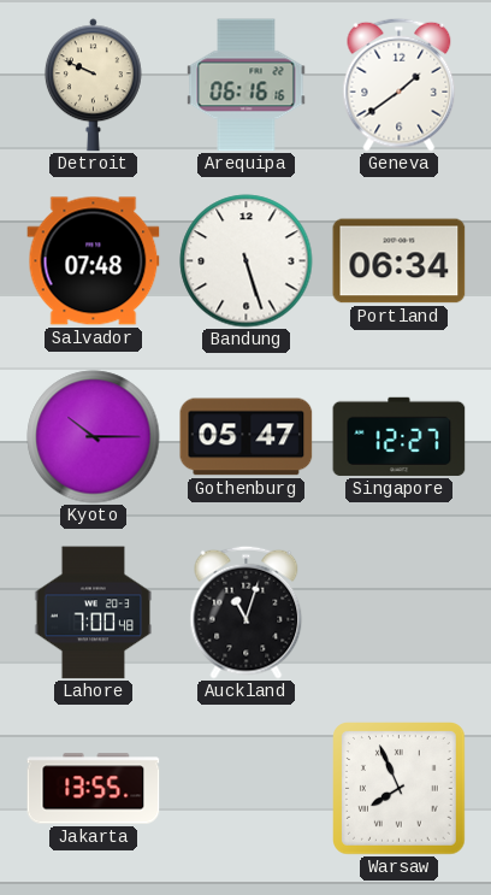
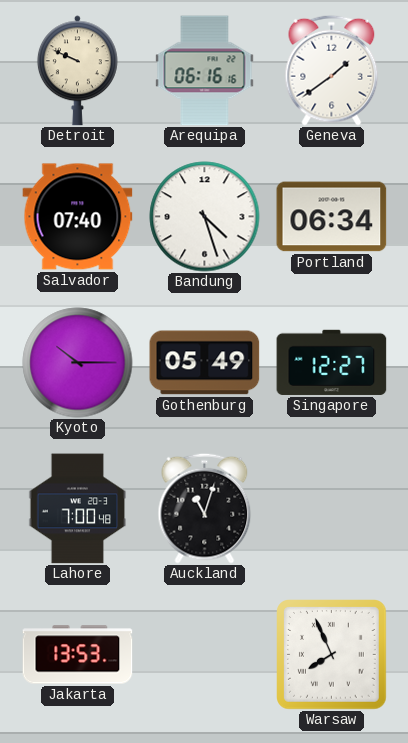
Salvador: 07:48 -> 07:40
Bandung: 5:27 -> 4:27
Gothenburg: 05:47 -> 05:49
Jakarta: 13:55 -> 13:53
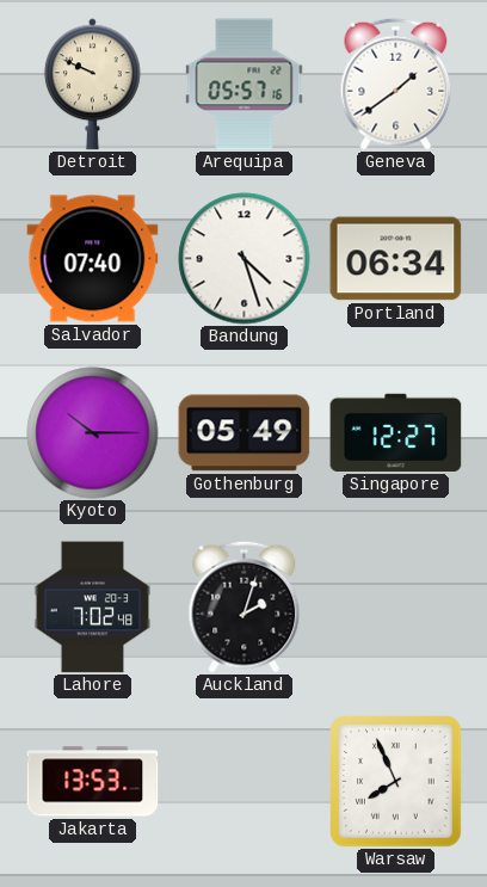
Arequipa: 06:16 -> 05:57
Lahore: 7:00 -> 7:02
Auckland: 11:03 -> 2:03
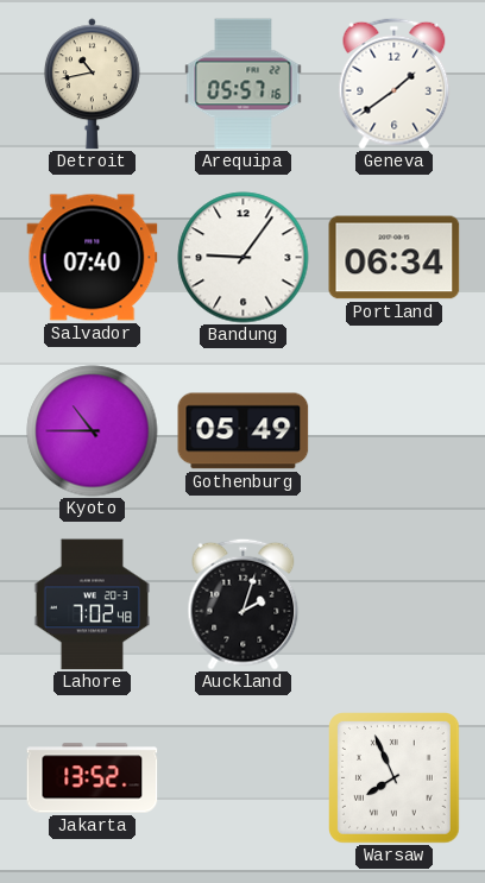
Detroit: 9:49 -> 10:43
Bandung: 4:27 -> 9:06
Kyoto: 10:15 -> 10:45
Singapore: 12:27 -> none
Jakarta: 13:53 -> 13:52
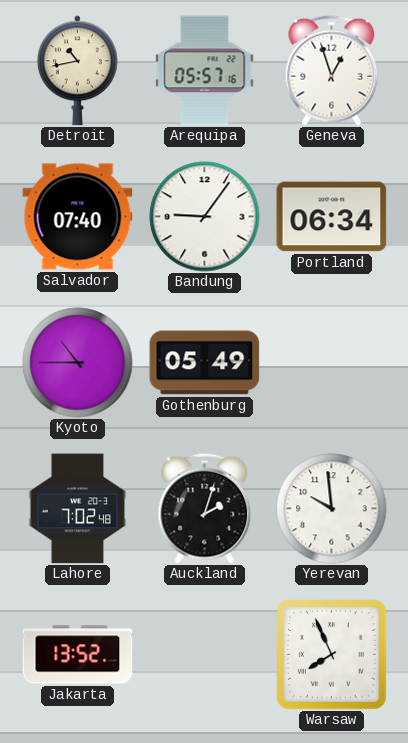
Geneva: 1:39 -> 12:57
Yerevan: none -> 9:59
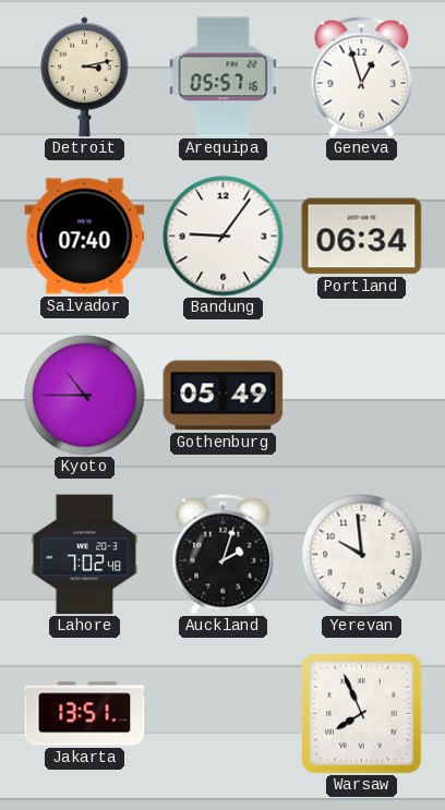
Detroit: 10:43 -> 3:13
Jakarta: 13:52 -> 13:51
